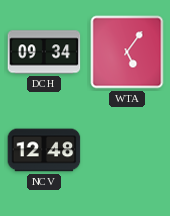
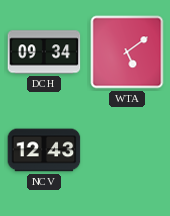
WTA: 5:06 -> 5:09
NCV: 12:48 -> 12:43
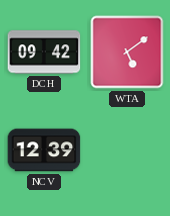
DCH: 09:34 -> 09:42
NCV: 12:43 -> 12:39
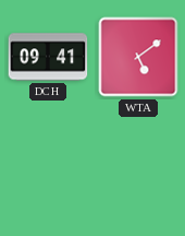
DCH: 09:42 -> 09:41
NCV: 12:39 -> none
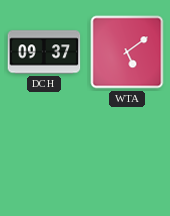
DCH: 09:41 -> 09:37
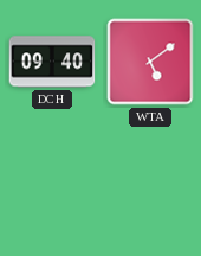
DCH: 09:37 -> 09:40
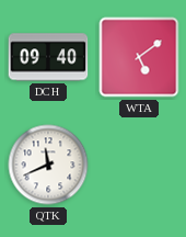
QTK: none -> 11:41
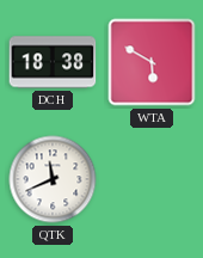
DCH: 09:40 -> 18:38
WTA: 5:09 -> 5:50
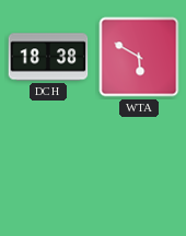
QTK: 11:41 -> none
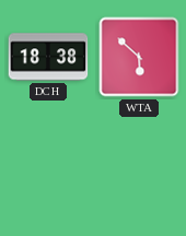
WTA: 5:50 -> 5:52
